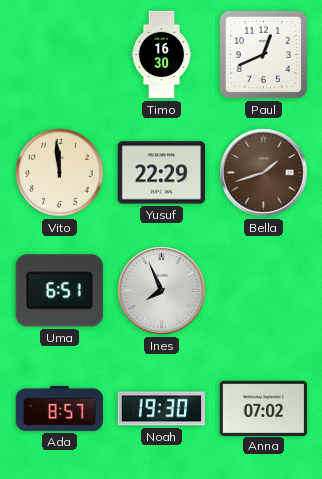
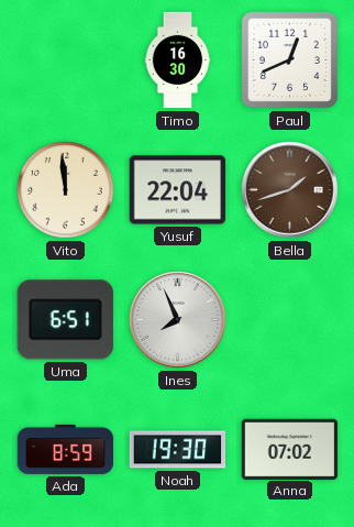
Yusuf: 22:29 -> 22:04
Ada: 8:57 -> 8:59
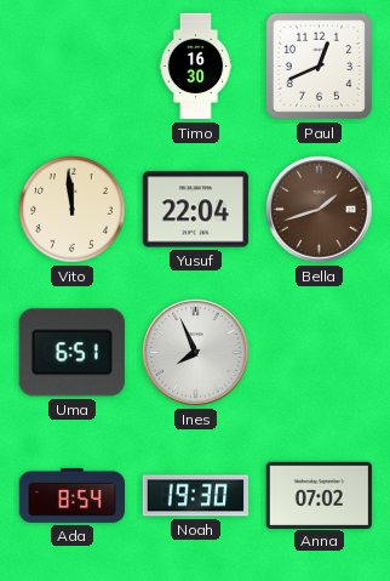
Ada: 8:59 -> 8:54
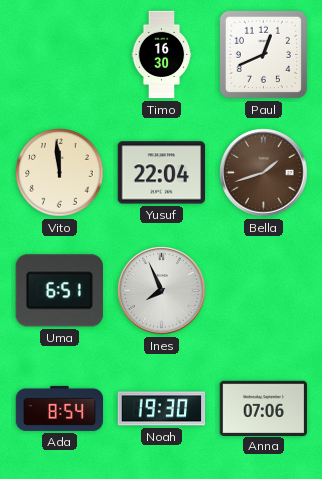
Anna: 07:02 -> 07:06
